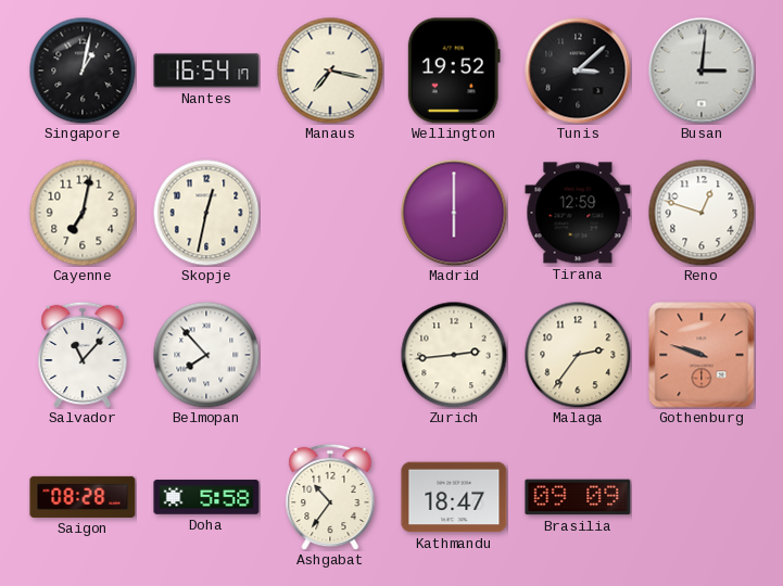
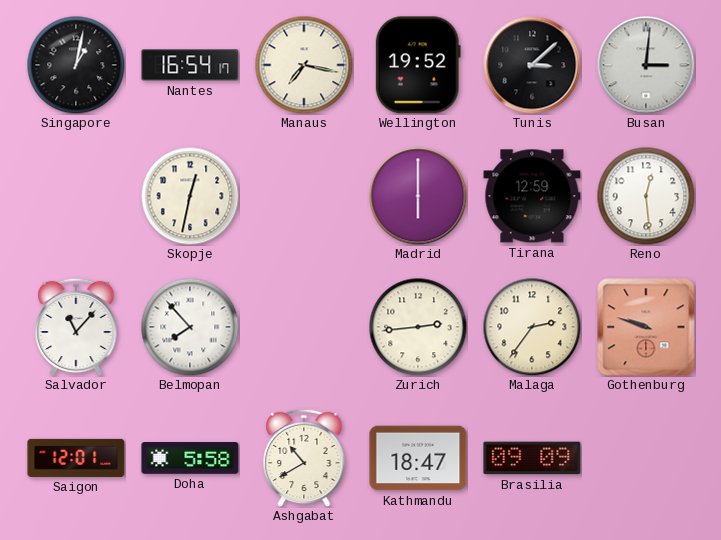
Cayenne: 7:02 -> none
Reno: 12:48 -> 12:29
Saigon: 08:28 -> 12:01
Ashgabat: 10:36 -> 10:40
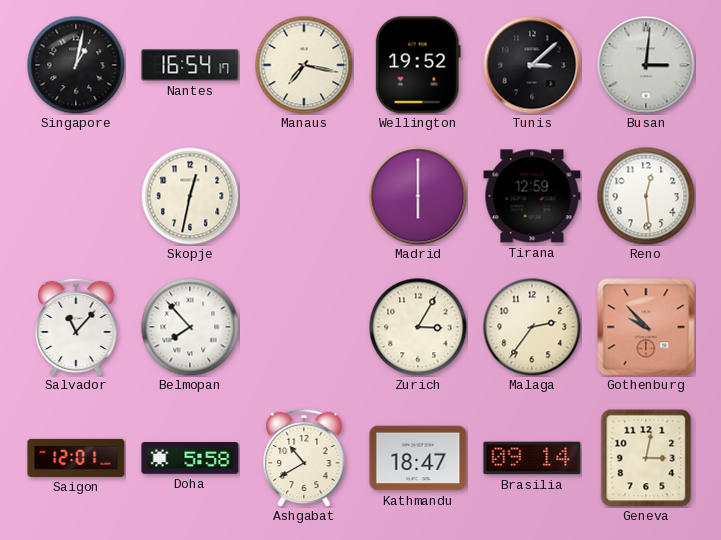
Zurich: 2:44 -> 3:05
Gothenburg: 9:48 -> 9:53
Brasilia: 09:09 -> 09:14
Geneva: none -> 3:02
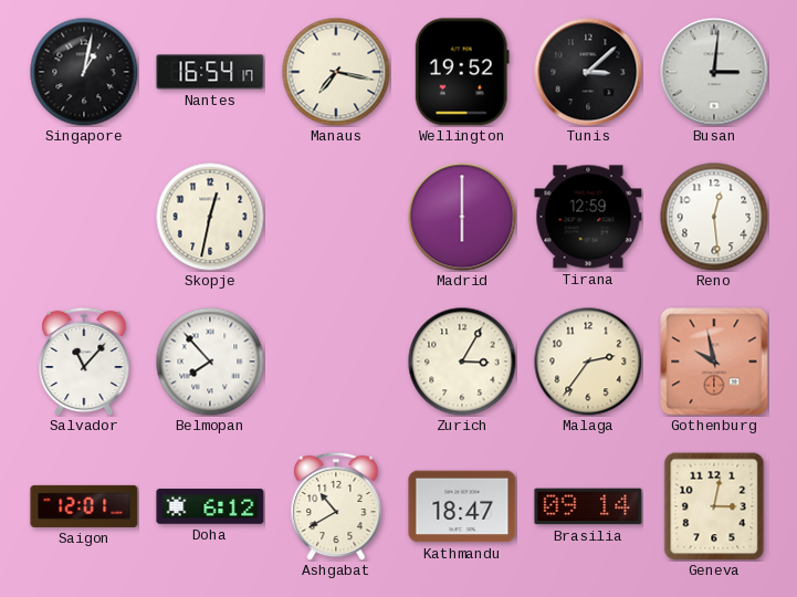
Gothenburg: 9:53 -> 9:58
Doha: 5:58 -> 6:12
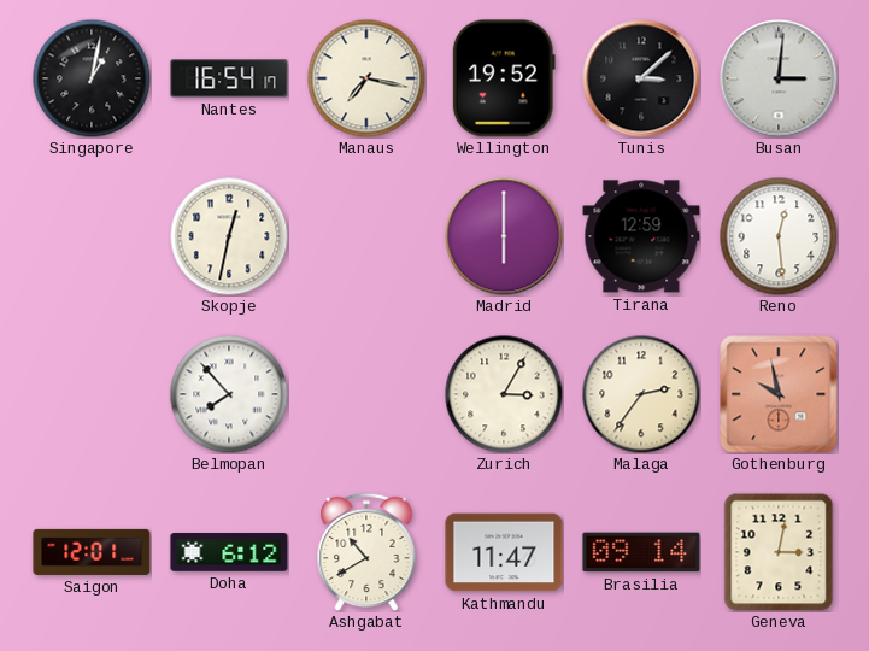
Salvador: 11:07 -> none
Kathmandu: 18:47 -> 11:47
